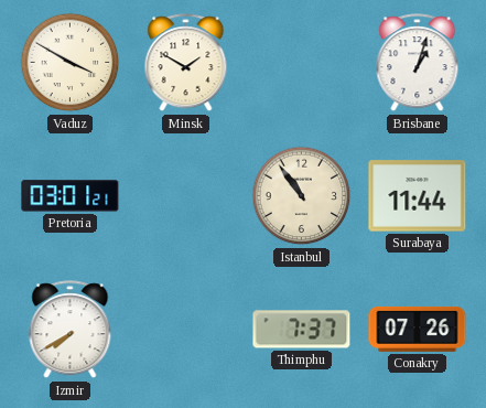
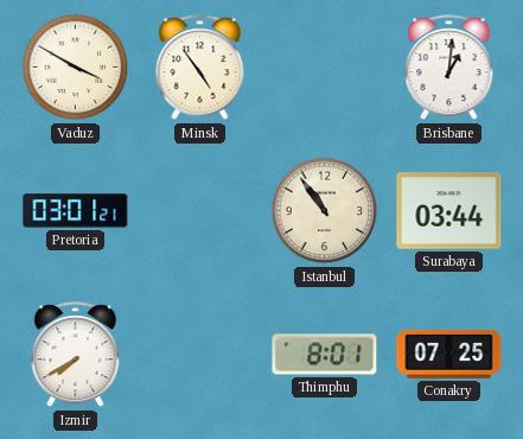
Minsk: 1:50 -> 4:54
Brisbane: 1:03 -> 1:01
Surabaya: 11:44 -> 03:44
Thimphu: 7:37 -> 8:01
Conakry: 07:26 -> 07:25
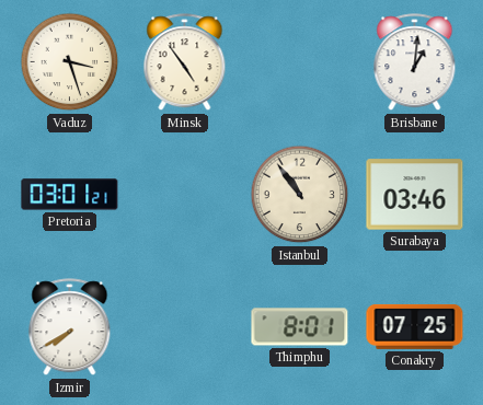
Vaduz: 3:50 -> 3:27
Surabaya: 03:44 -> 03:46
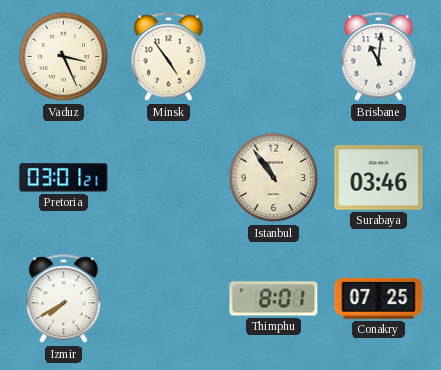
Vaduz: 3:27 -> 3:26
Brisbane: 1:01 -> 11:01
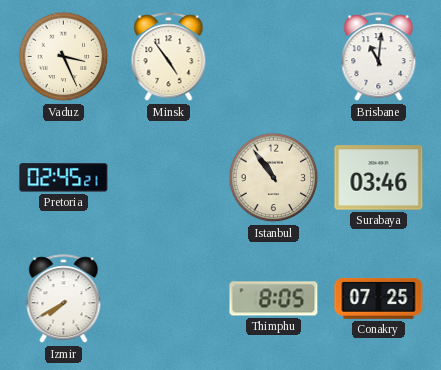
Pretoria: 03:01 -> 02:45
Thimphu: 8:01 -> 8:05
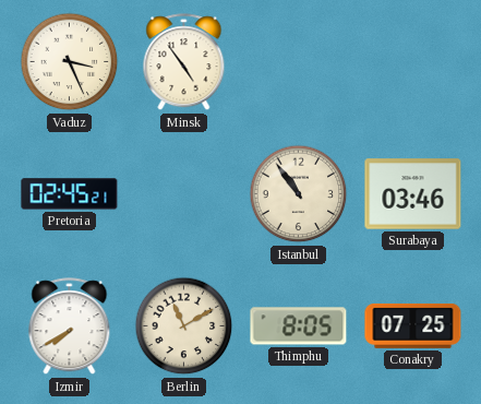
Brisbane: 11:01 -> none
Berlin: none -> 11:10
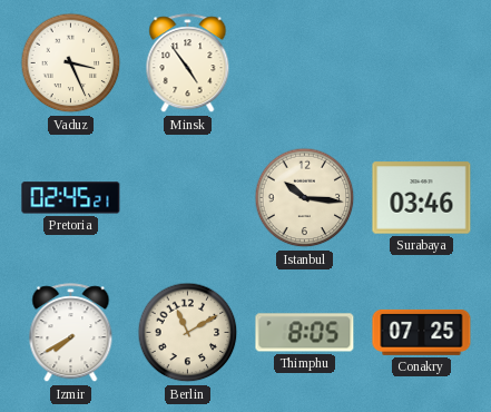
Istanbul: 10:54 -> 10:16
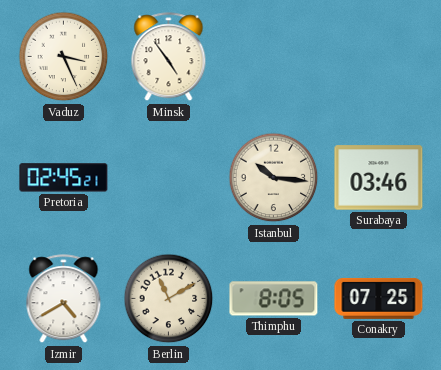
Izmir: 7:40 -> 4:40
